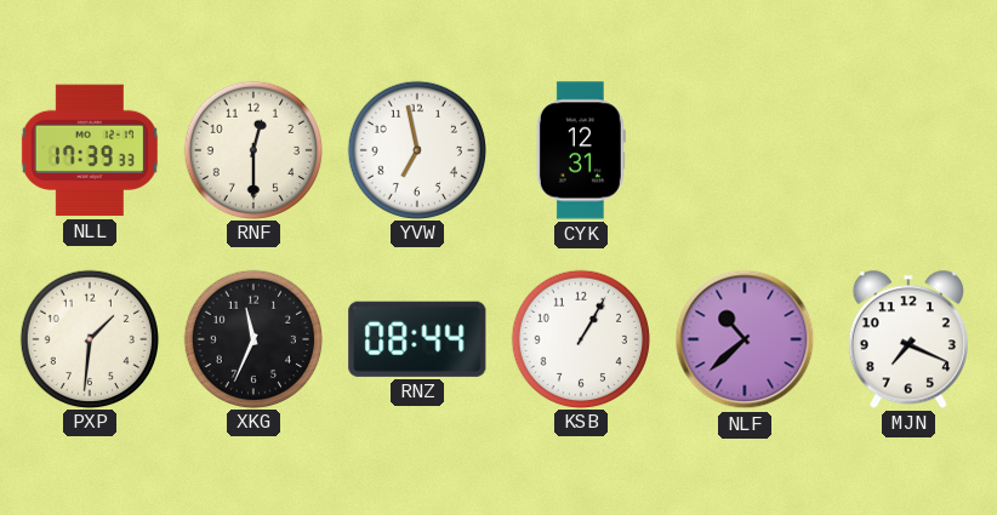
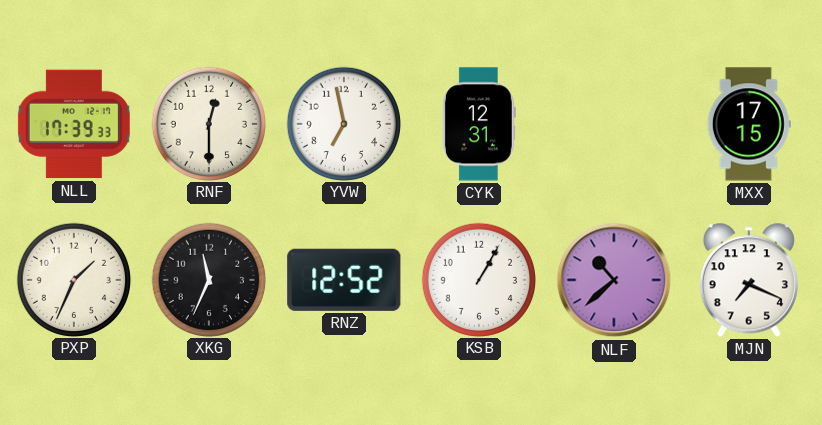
MXX: none -> 17:15
PXP: 1:31 -> 1:34
RNZ: 08:44 -> 12:52
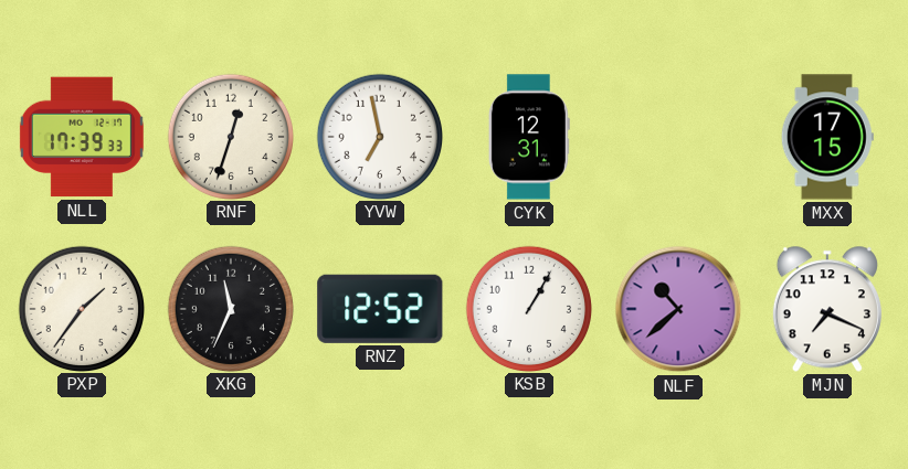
RNF: 12:30 -> 12:33
PXP: 1:34 -> 1:36
